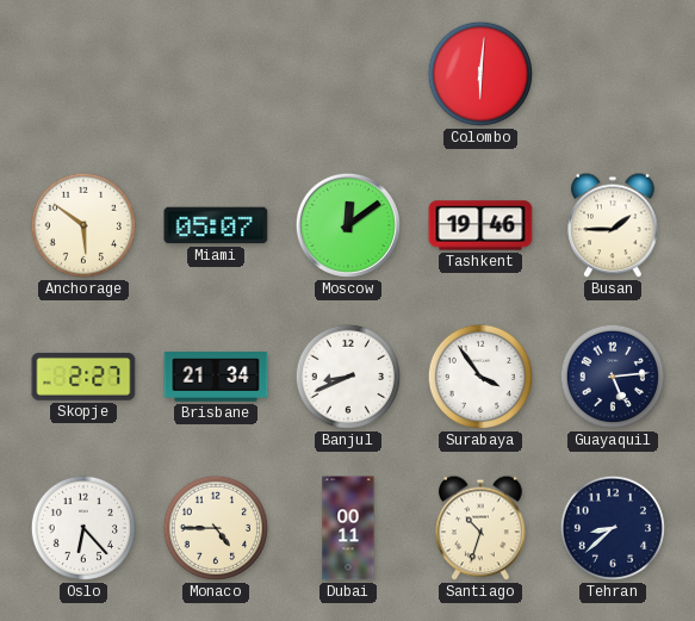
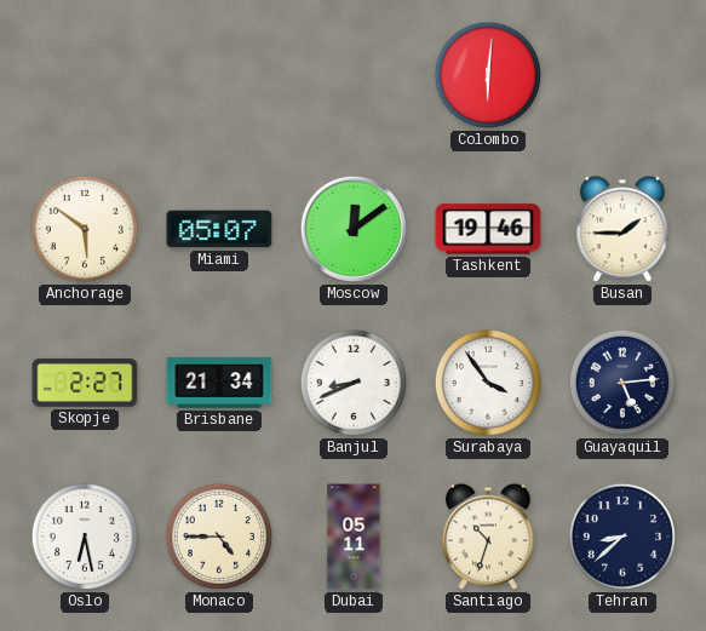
Oslo: 6:23 -> 6:28
Dubai: 00:11 -> 05:11
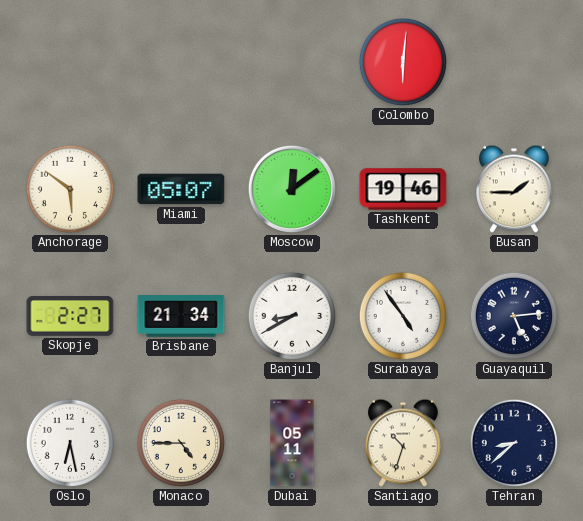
Banjul: 8:41 -> 8:40
Surabaya: 3:54 -> 4:54
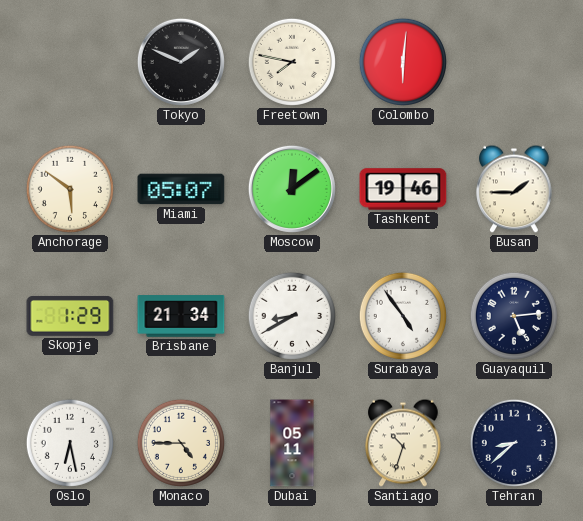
Tokyo: none -> 1:49
Freetown: none -> 7:47
Skopje: 2:27 -> 1:29
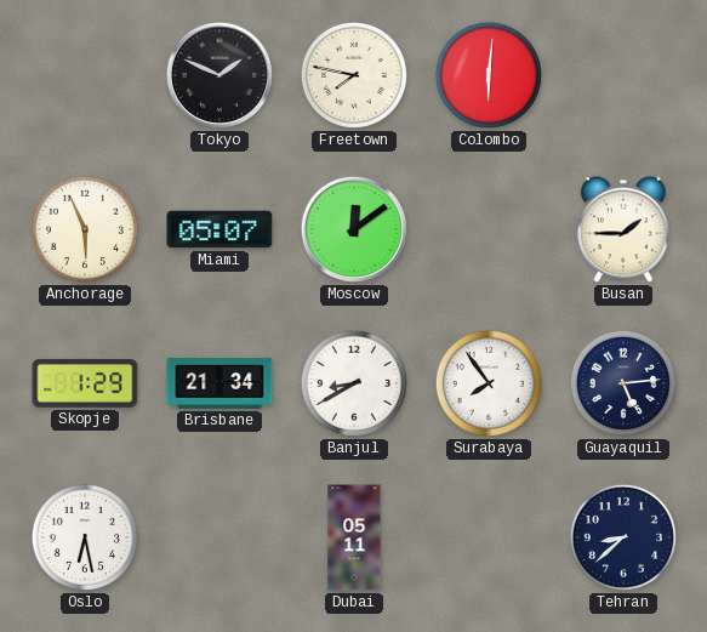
Anchorage: 5:51 -> 5:56
Tashkent: 19:46 -> none
Surabaya: 4:54 -> 7:54
Monaco: 4:45 -> none
Santiago: 10:33 -> none
